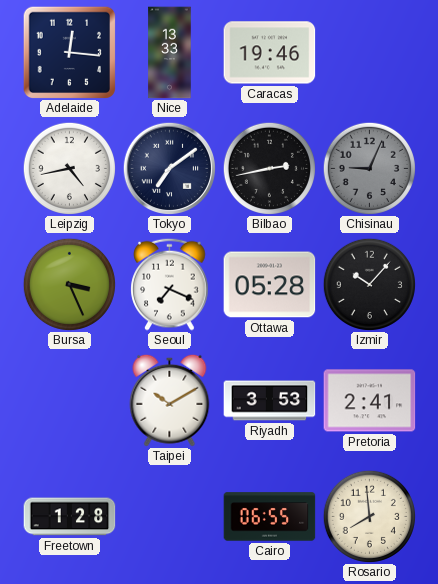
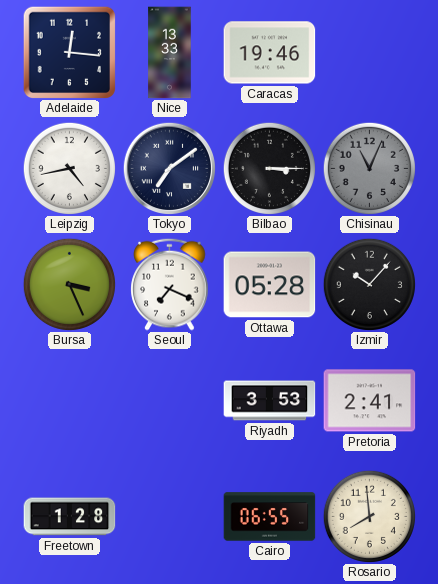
Bilbao: 2:43 -> 3:15
Chisinau: 9:04 -> 11:04
Taipei: 10:10 -> none
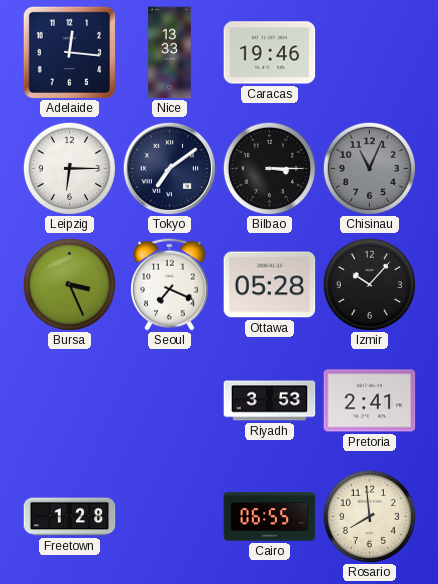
Leipzig: 4:43 -> 6:15
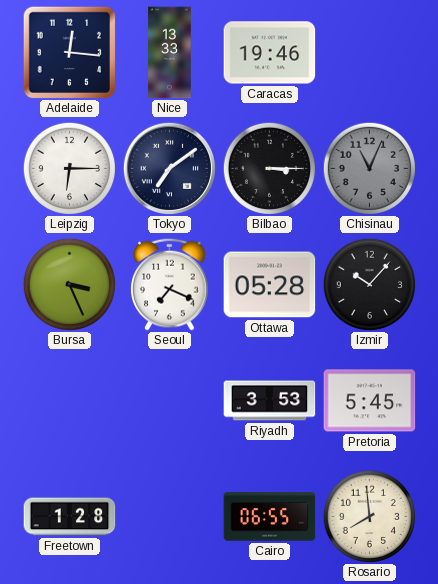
Pretoria: 2:41 -> 5:45
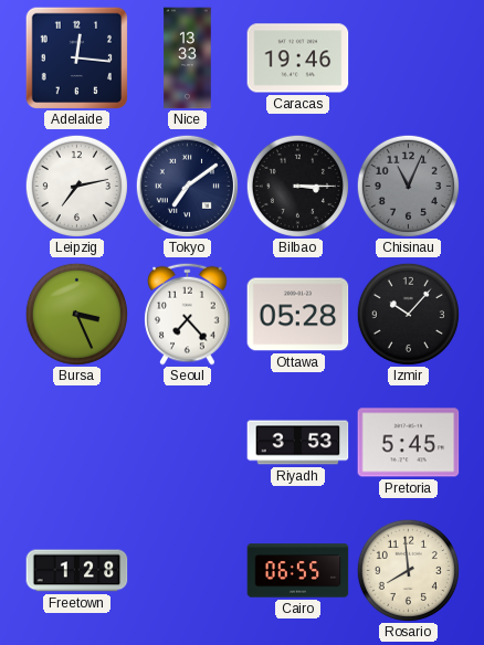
Leipzig: 6:15 -> 7:13
Seoul: 7:19 -> 7:23
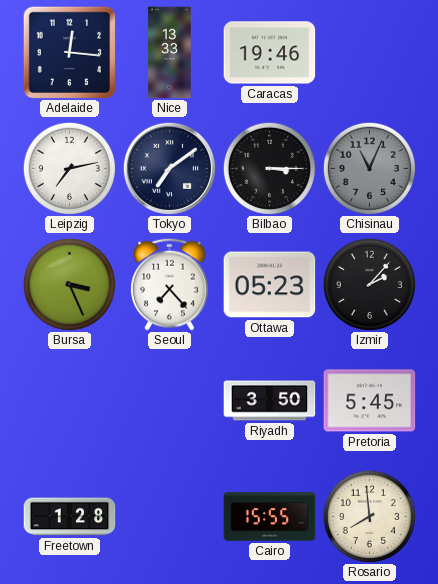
Ottawa: 05:28 -> 05:23
Izmir: 10:07 -> 2:07
Riyadh: 3:53 -> 3:50
Cairo: 06:55 -> 15:55
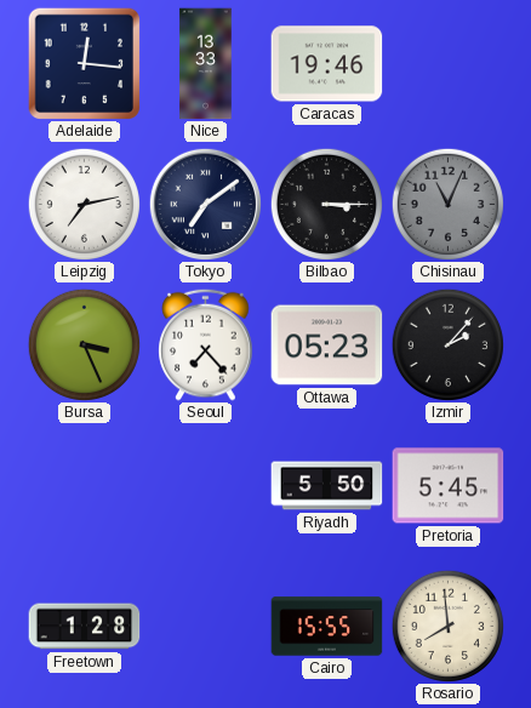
Riyadh: 3:50 -> 5:50
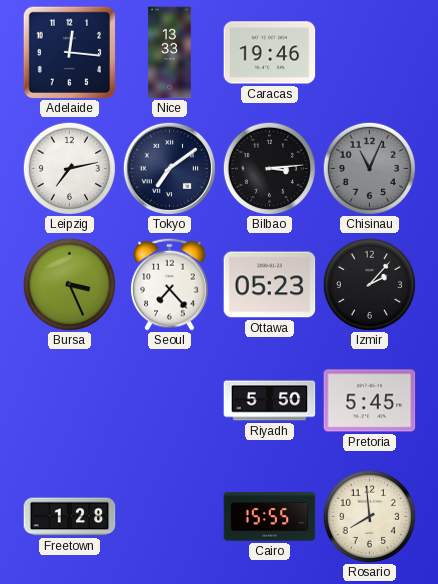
Bilbao: 3:15 -> 3:14
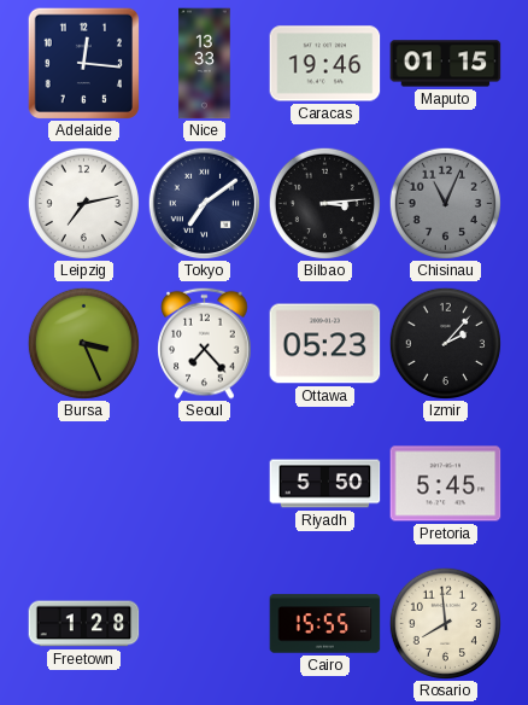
Maputo: none -> 01:15
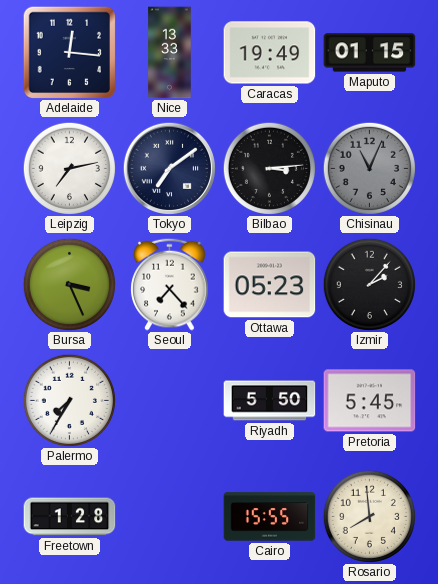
Caracas: 19:46 -> 19:49
Palermo: none -> 7:35
